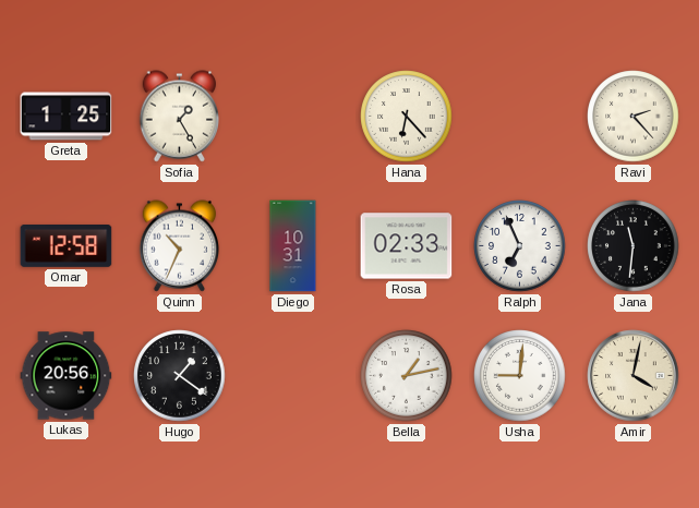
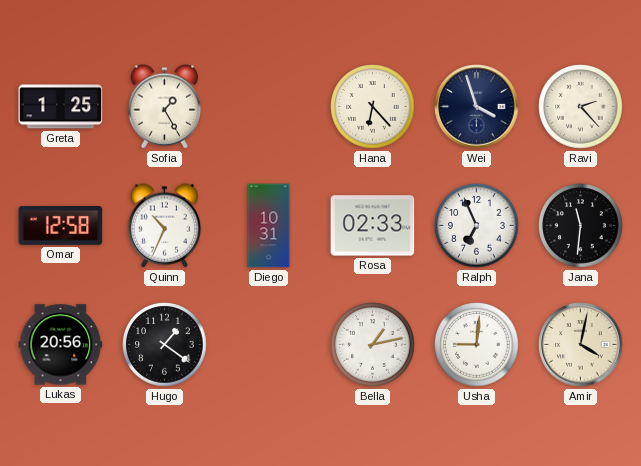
Wei: none -> 3:57
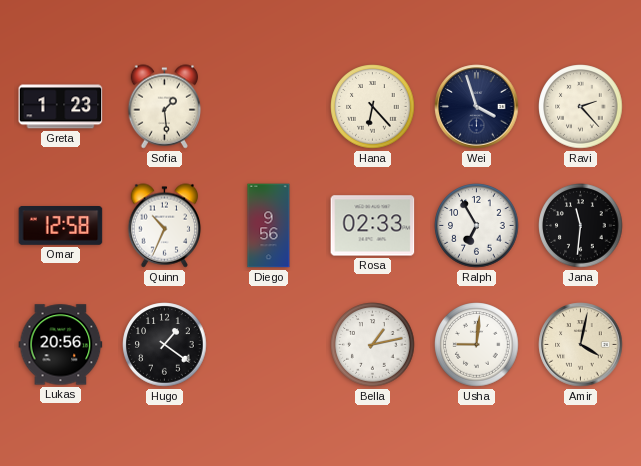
Greta: 1:25 -> 1:23
Sofia: 1:25 -> 1:29
Diego: 10:31 -> 9:56
Ralph: 6:56 -> 6:55
